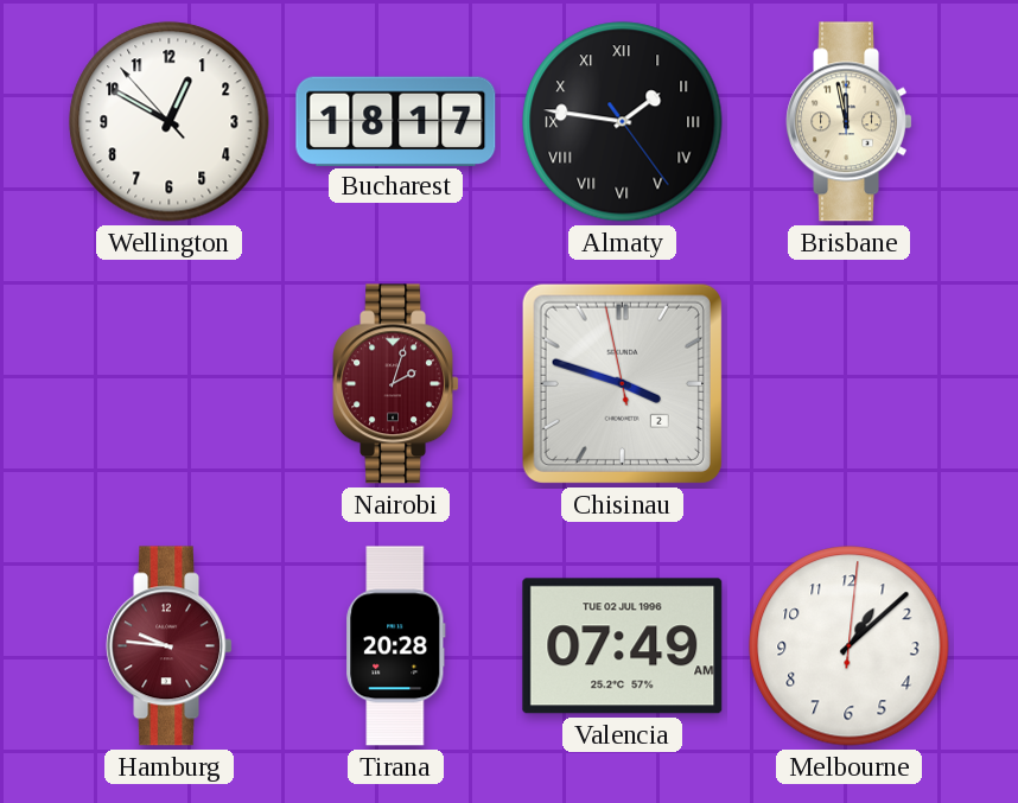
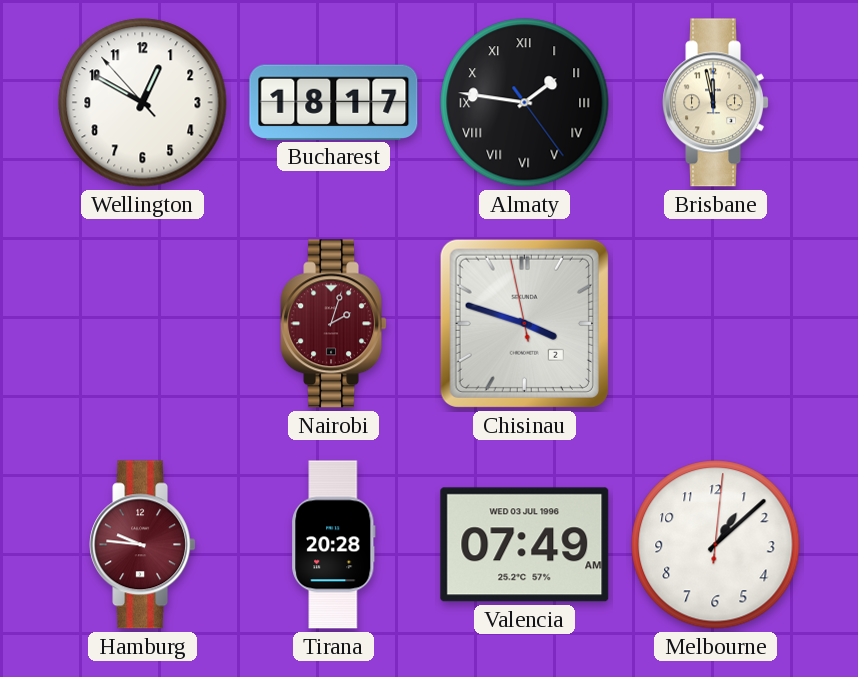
Valencia date: TUE 02 JUL 1996 -> WED 03 JUL 1996
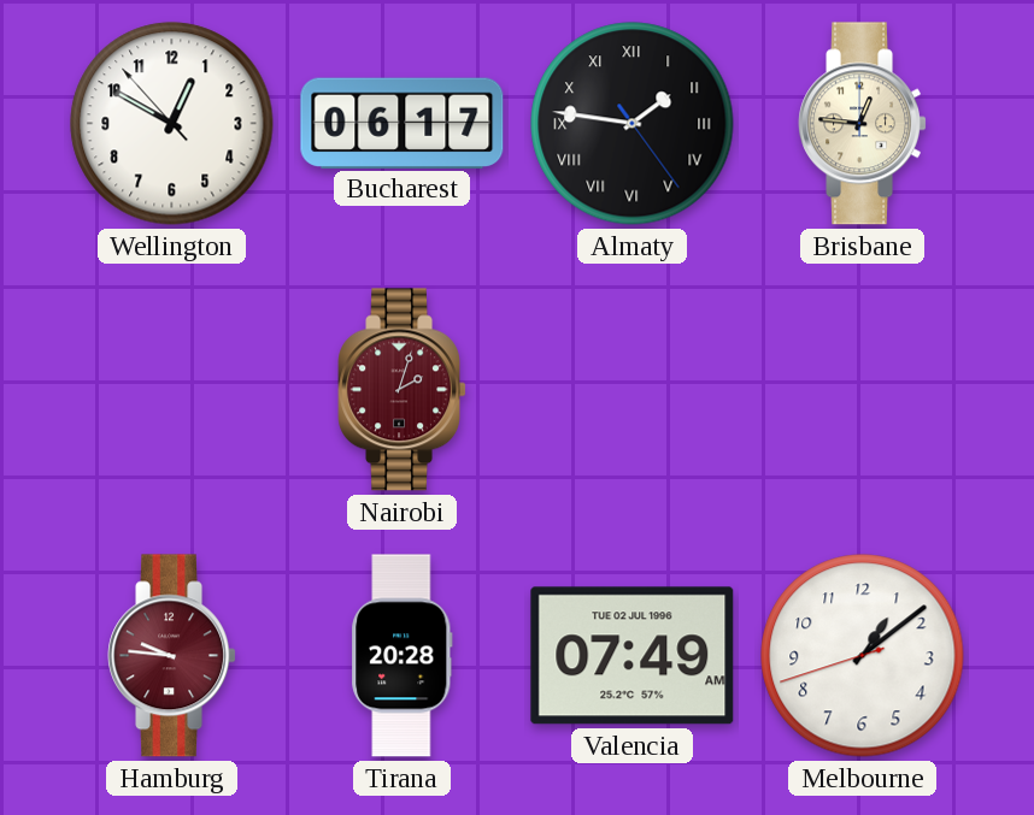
Bucharest: 18:17 -> 06:17
Brisbane: 11:58 -> 12:46
Chisinau: 3:47 -> none
Valencia date: WED 03 JUL 1996 -> TUE 02 JUL 1996
Melbourne: 1:08:01 -> 1:08:42
